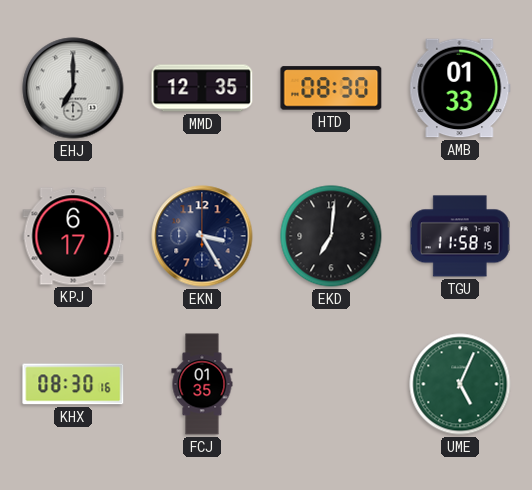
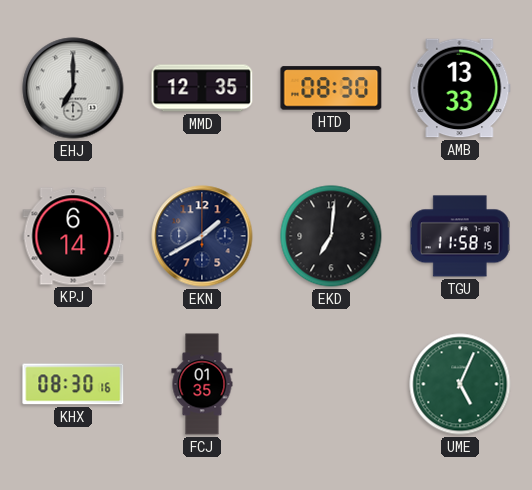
AMB: 01:33 -> 13:33
KPJ: 6:17 -> 6:14
EKN: 3:25 -> 1:40
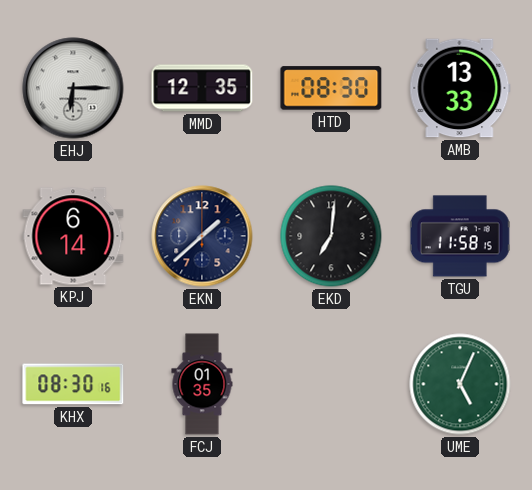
EHJ: 7:00 -> 6:15
EKN: 1:40 -> 1:38
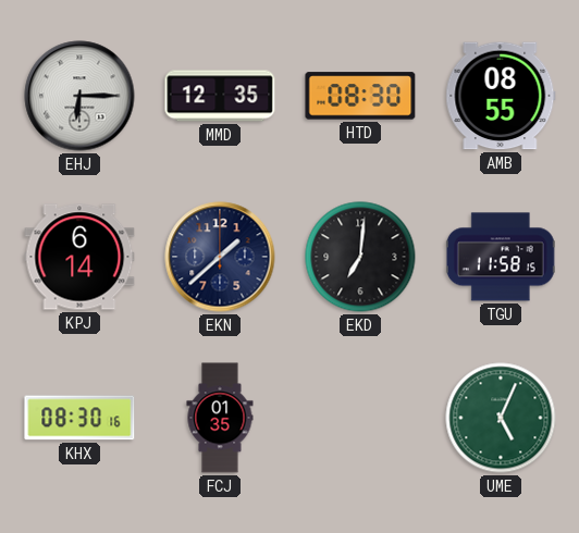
AMB: 13:33 -> 08:55
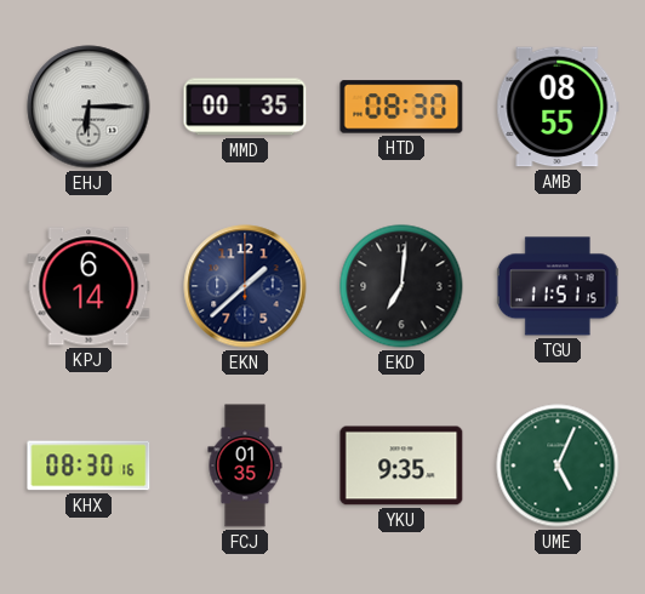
MMD: 12:35 -> 00:35
TGU: 11:58 -> 11:51
YKU: none -> 9:35
